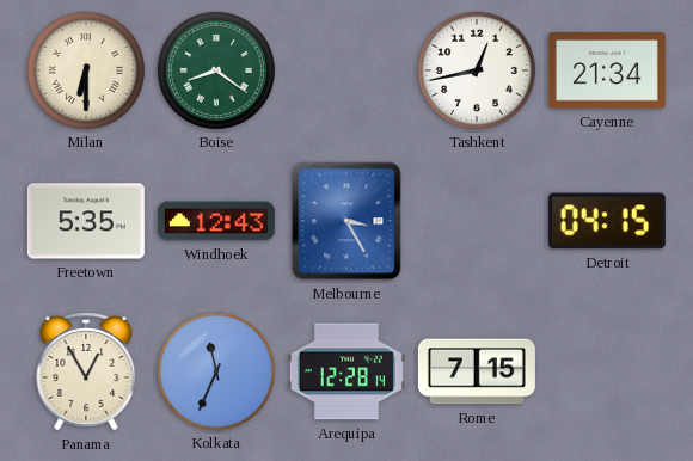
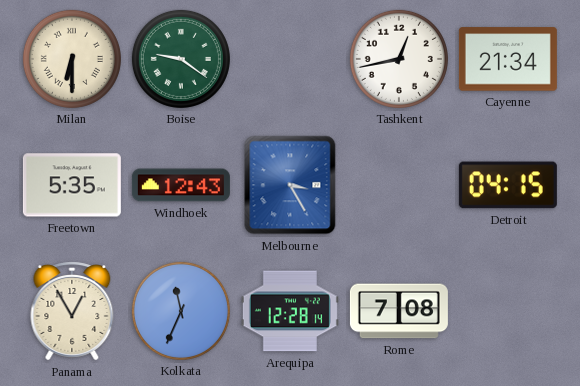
Boise: 8:21 -> 9:21
Rome: 7:15 -> 7:08
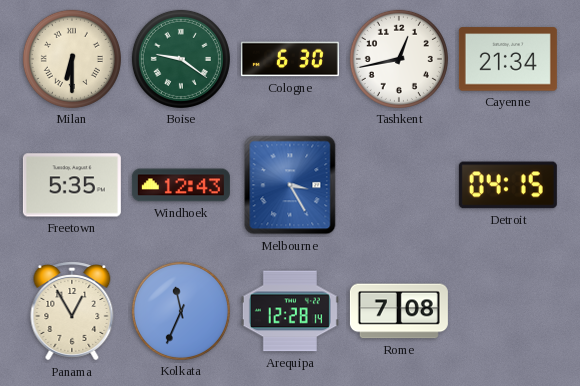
Cologne: none -> 6:30
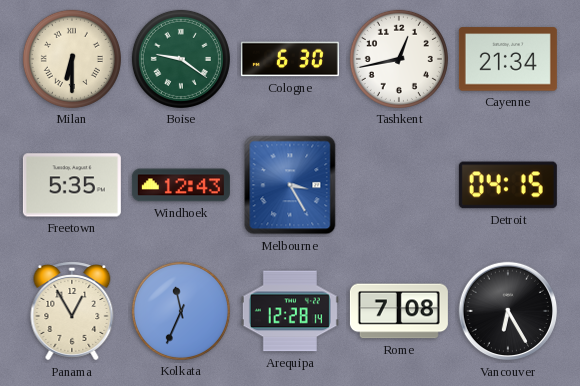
Vancouver: none -> 6:25
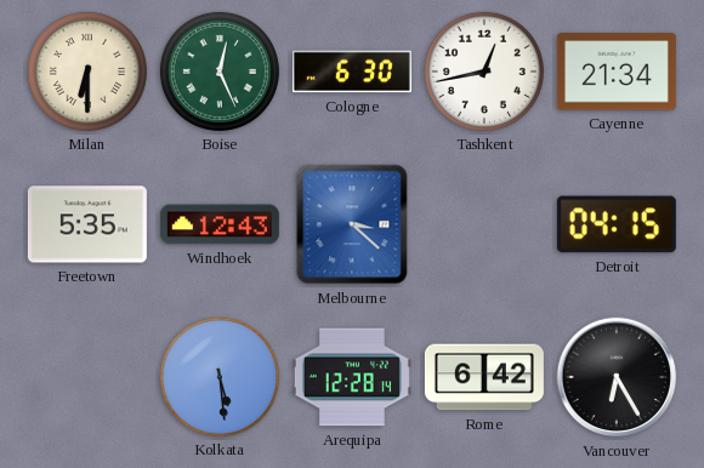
Boise: 9:21 -> 12:26
Melbourne: 3:25 -> 3:22
Panama: 12:55 -> none
Kolkata: 11:34 -> 5:29
Rome: 7:08 -> 6:42
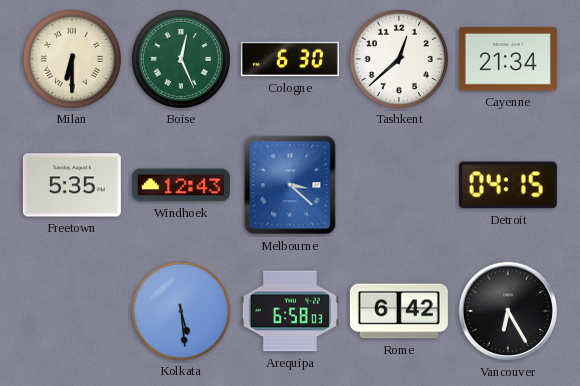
Tashkent: 12:43 -> 12:38
Arequipa: 12:28 -> 6:58
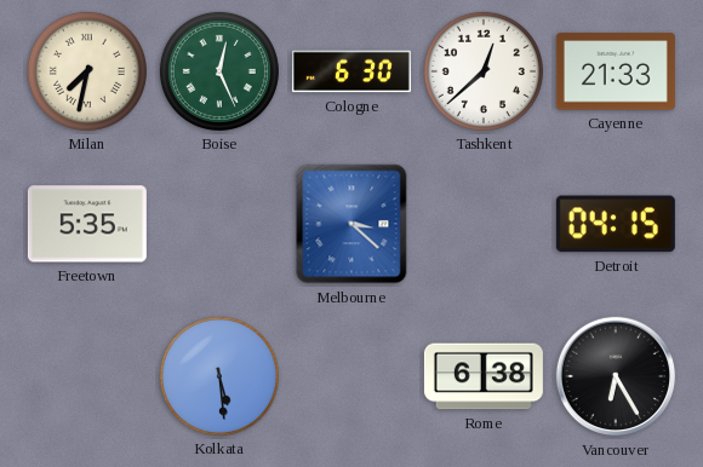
Milan: 6:30 -> 7:32
Cayenne: 21:34 -> 21:33
Windhoek: 12:43 -> none
Arequipa: 6:58 -> none
Rome: 6:42 -> 6:38
